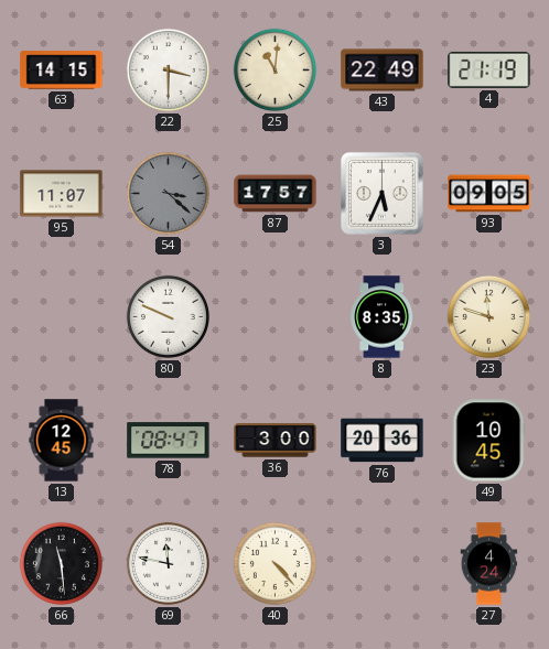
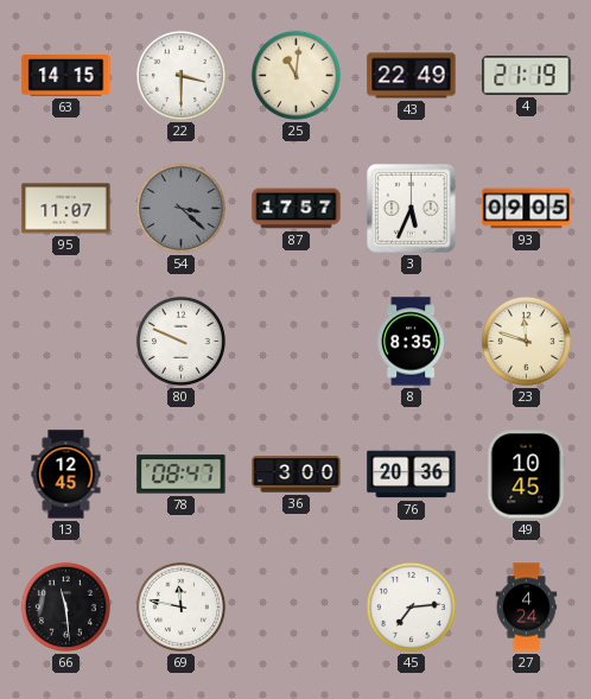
40: 4:23 -> none
45: none -> 7:14
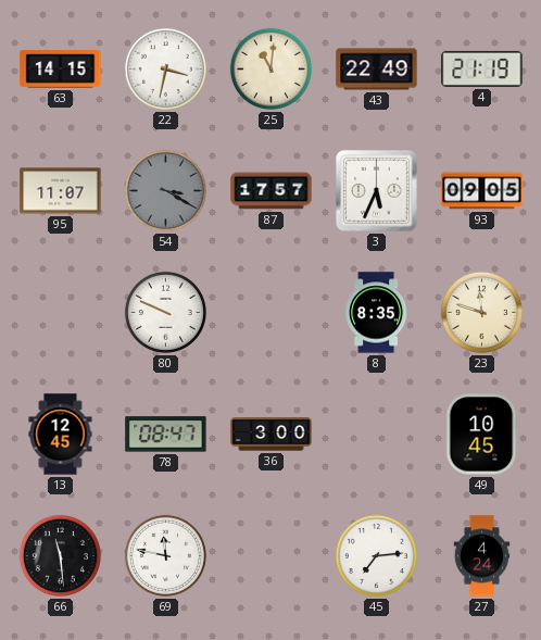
22: 3:30 -> 3:32
54: 3:22 -> 3:20
76: 20:36 -> none
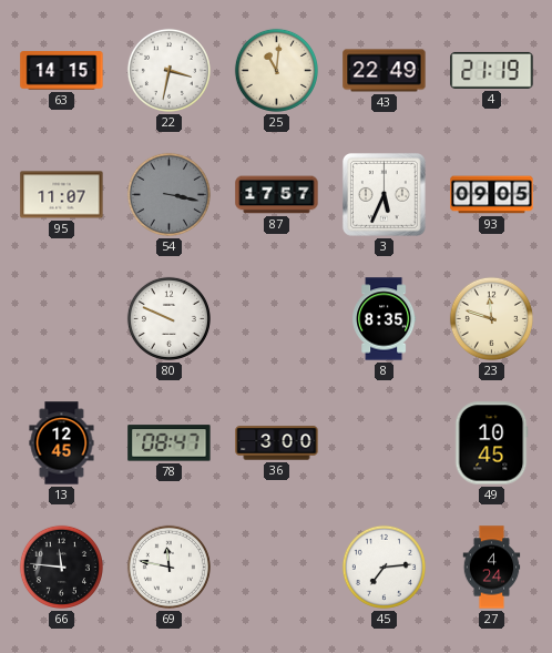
54: 3:20 -> 3:17
66: 11:29 -> 11:46
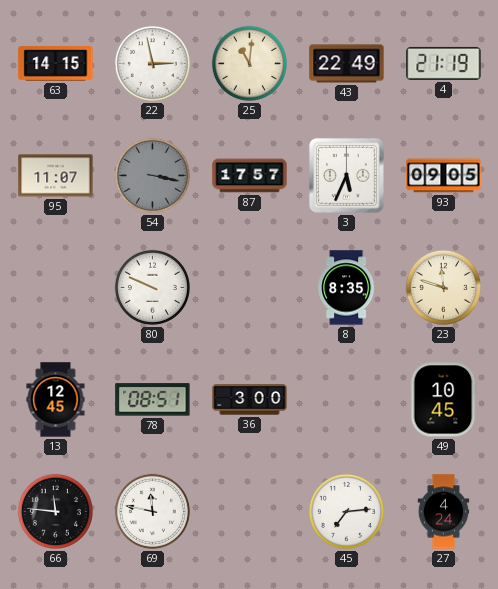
22: 3:32 -> 2:58
78: 08:47 -> 08:51
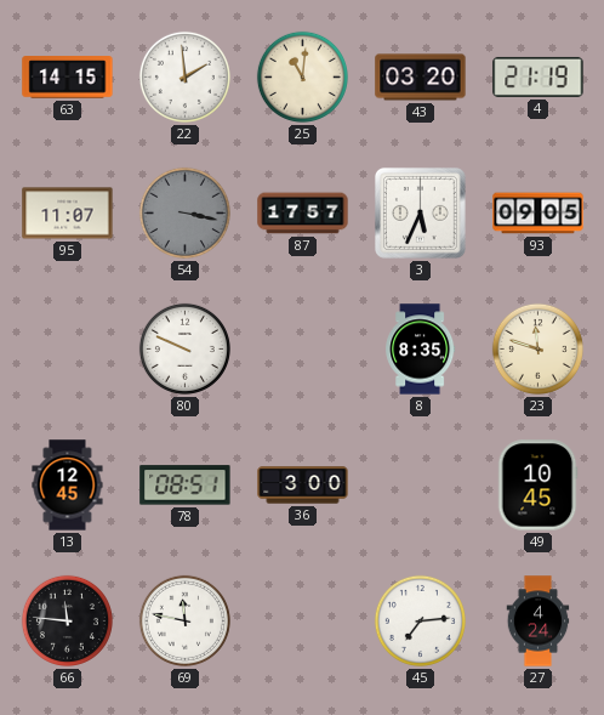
22: 2:58 -> 1:59
43: 22:49 -> 03:20
